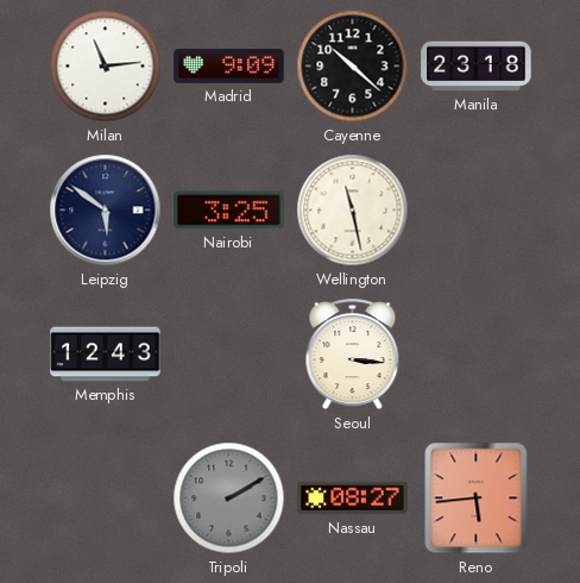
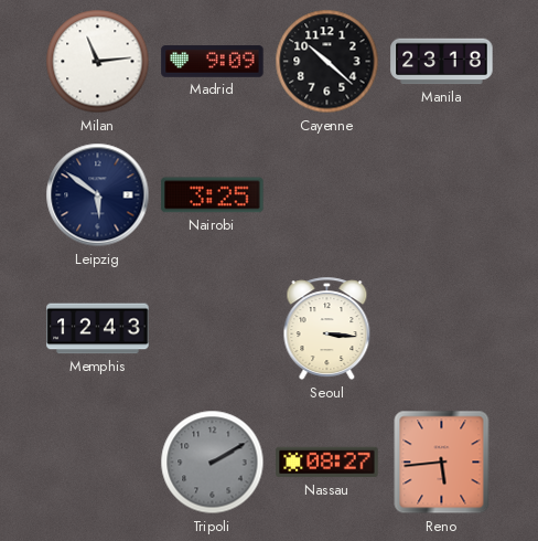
Wellington: 11:28 -> none
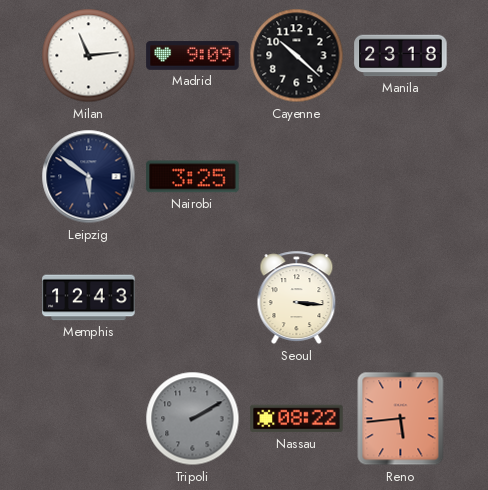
Nassau: 08:27 -> 08:22
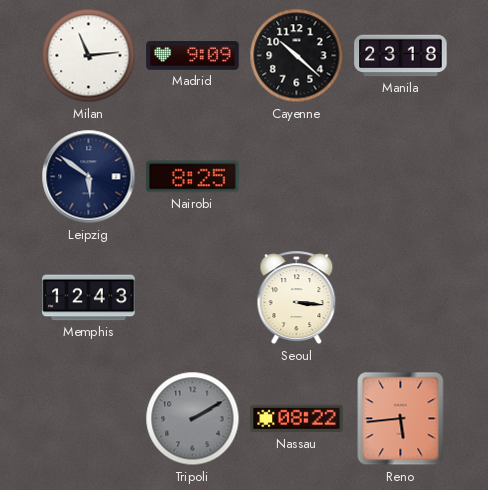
Nairobi: 3:25 -> 8:25
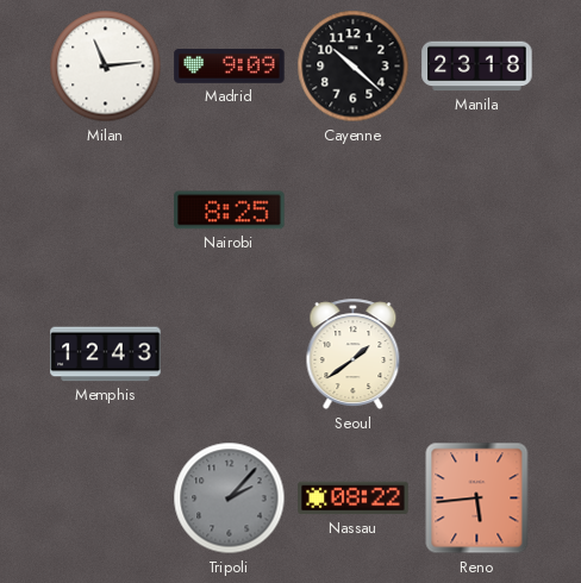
Leipzig: 5:51 -> none
Seoul: 3:16 -> 1:39
Tripoli: 2:10 -> 2:07
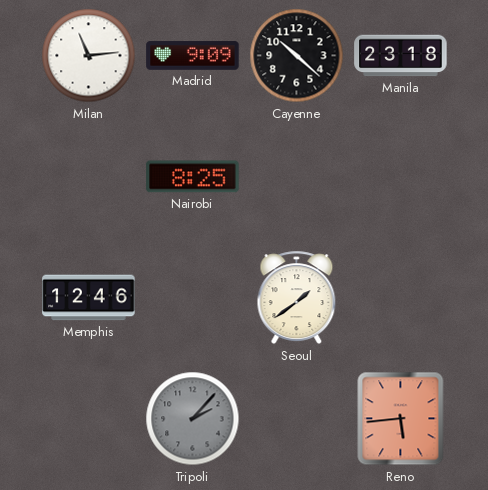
Memphis: 12:43 -> 12:46
Nassau: 08:22 -> none
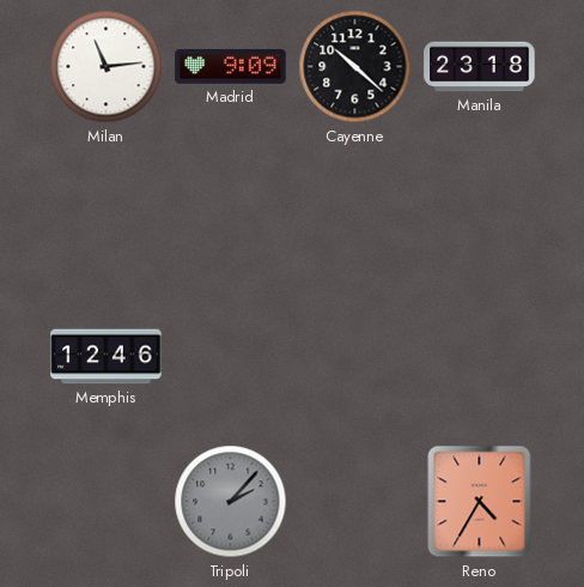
Nairobi: 8:25 -> none
Seoul: 1:39 -> none
Reno: 5:44 -> 4:35
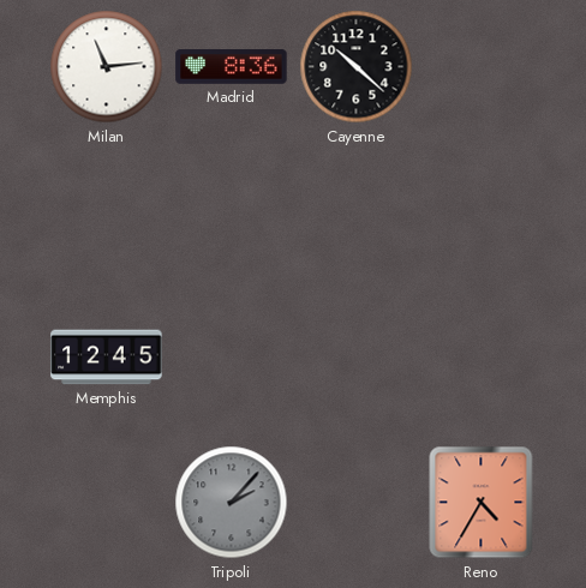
Madrid: 9:09 -> 8:36
Manila: 23:18 -> none
Memphis: 12:46 -> 12:45
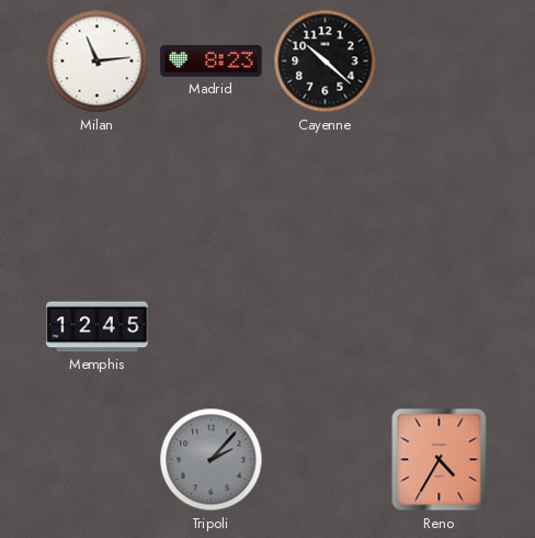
Madrid: 8:36 -> 8:23
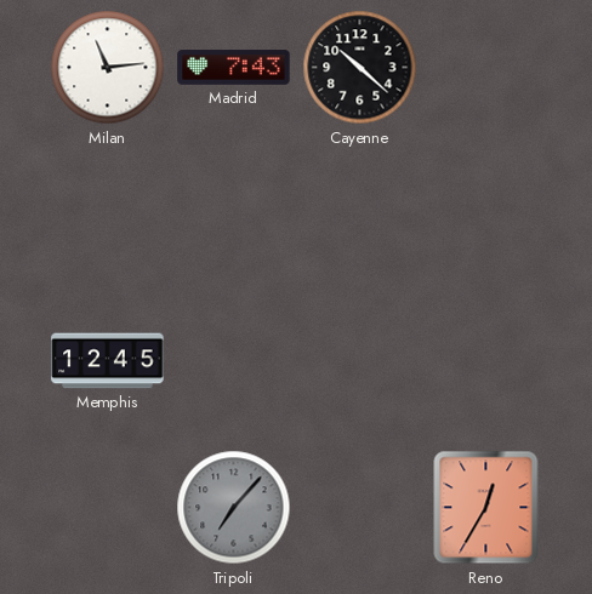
Madrid: 8:23 -> 7:43
Tripoli: 2:07 -> 7:07
Reno: 4:35 -> 12:35
